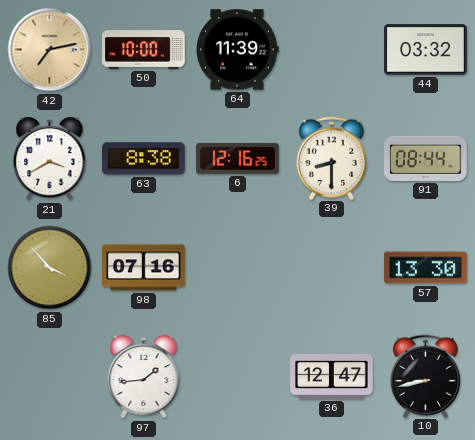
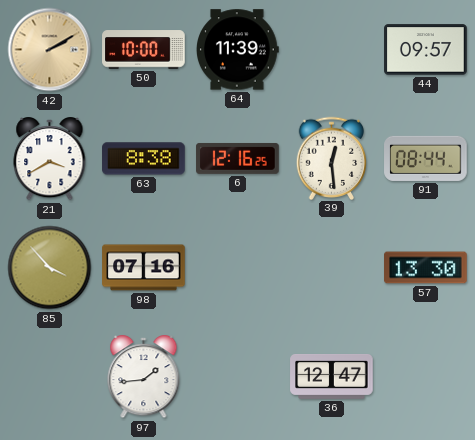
42: 7:13 -> 2:10
44: 03:32 -> 09:57
39: 8:30 -> 12:29
10: 8:43 -> none
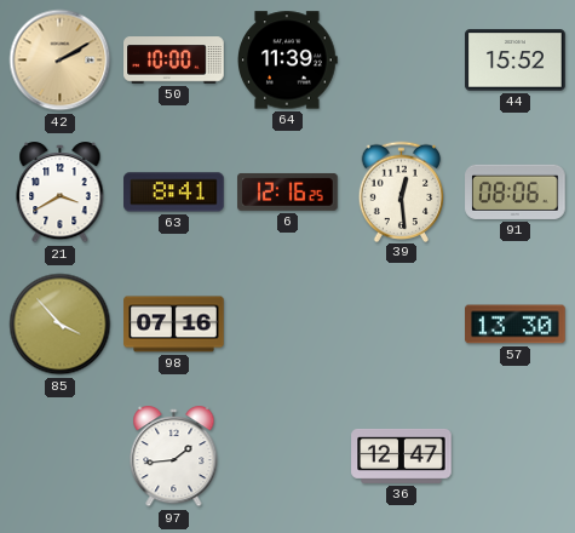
44: 09:57 -> 15:52
63: 8:38 -> 8:41
91: 08:44 -> 08:06
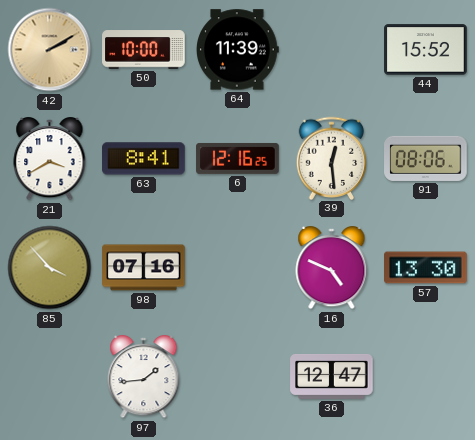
16: none -> 4:49
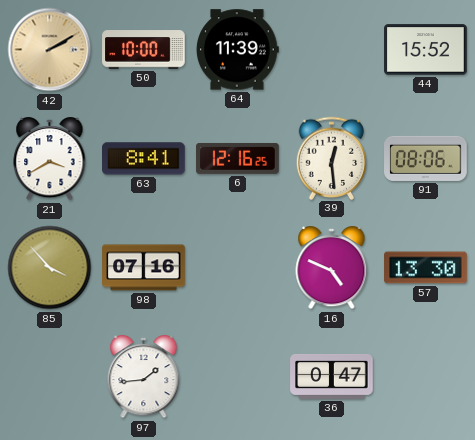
36: 12:47 -> 0:47
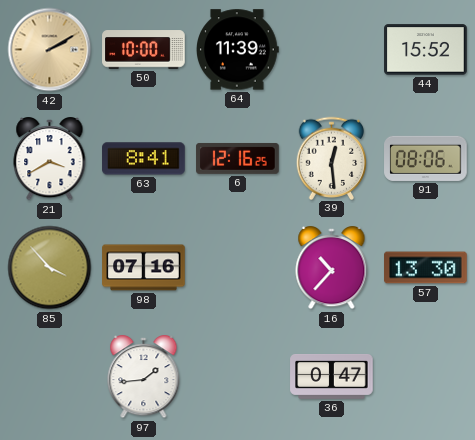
16: 4:49 -> 10:37
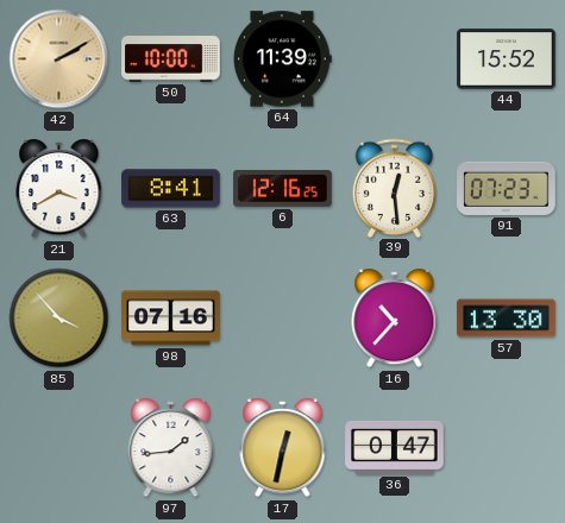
91: 08:06 -> 07:23
17: none -> 12:32
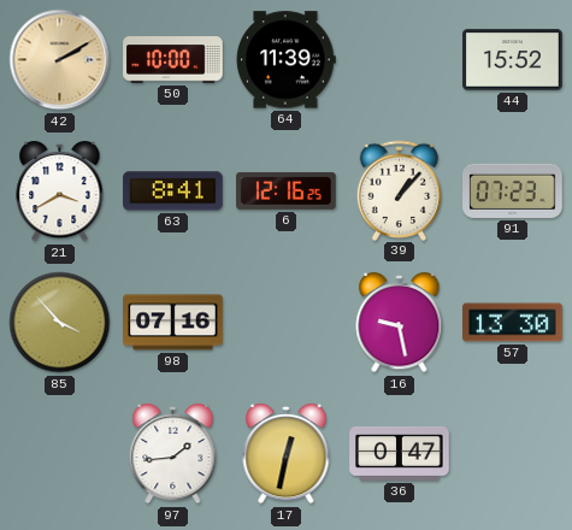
39: 12:29 -> 1:07
16: 10:37 -> 9:28
